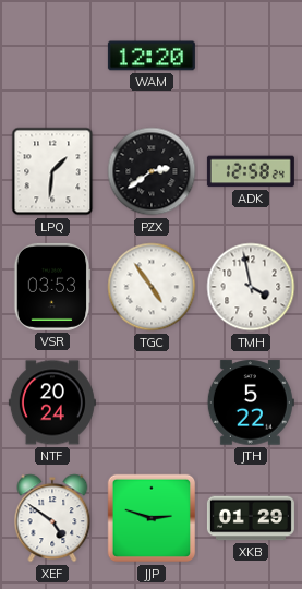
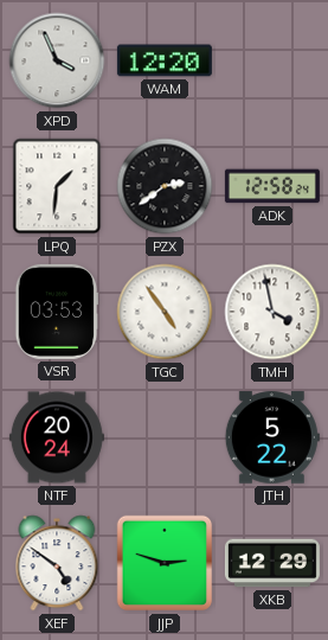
XPD: none -> 3:56
XKB: 01:29 -> 12:29
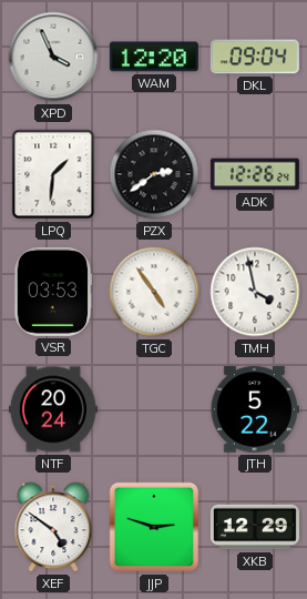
DKL: none -> 09:04
ADK: 12:58 -> 12:26
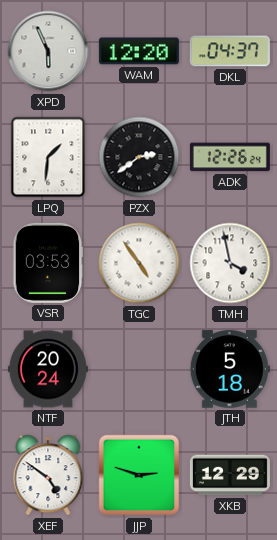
XPD: 3:56 -> 5:56
DKL: 09:04 -> 04:37
JTH: 5:22 -> 5:18
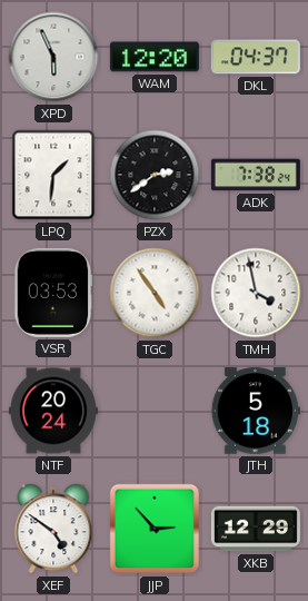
ADK: 12:26 -> 7:38
JJP: 2:48 -> 2:53
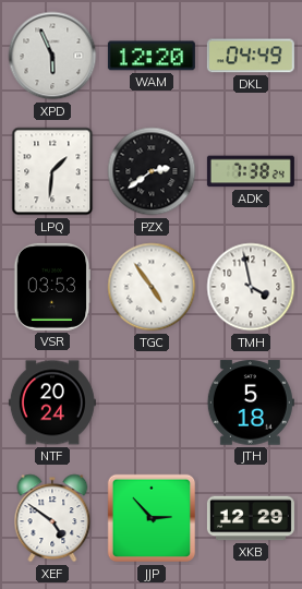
DKL: 04:37 -> 04:49
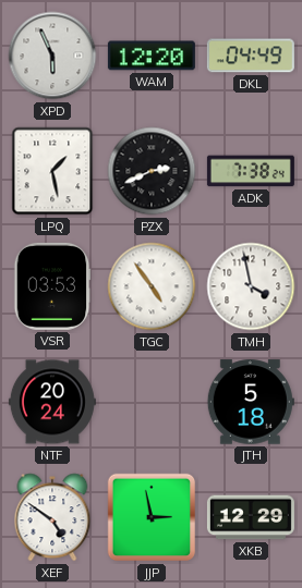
LPQ: 1:31 -> 1:28
PZX: 2:39 -> 2:41
JJP: 2:53 -> 2:58
